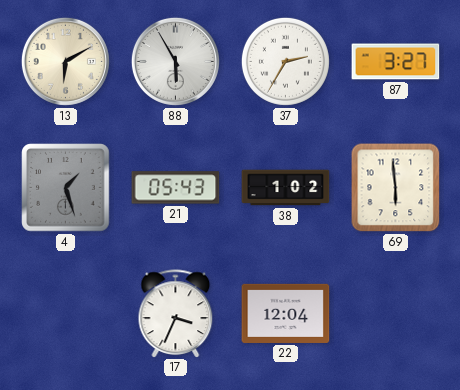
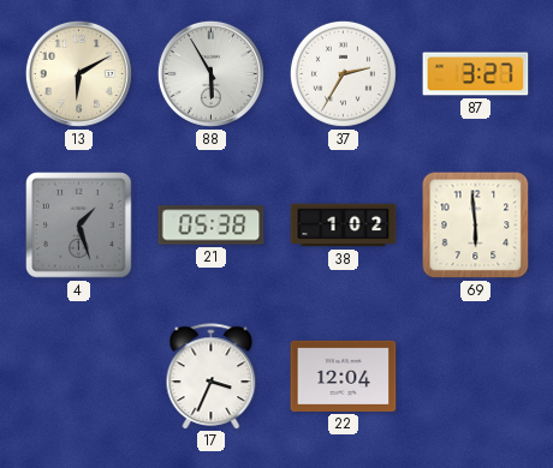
21: 05:43 -> 05:38
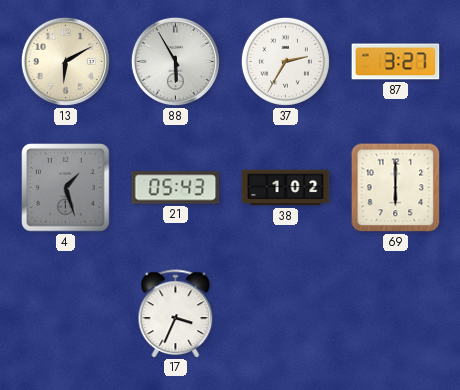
21: 05:38 -> 05:43
69: 5:59 -> 6:00
22: 12:04 -> none
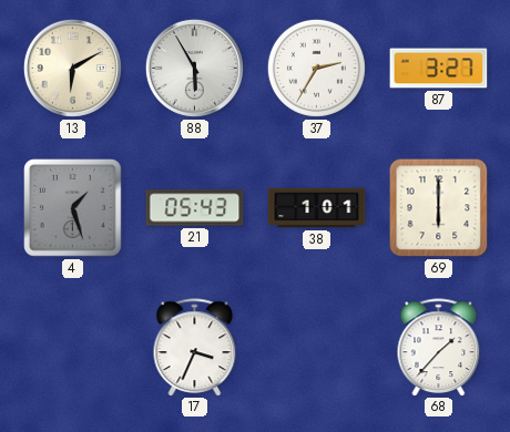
38: 1:02 -> 1:01
68: none -> 1:37
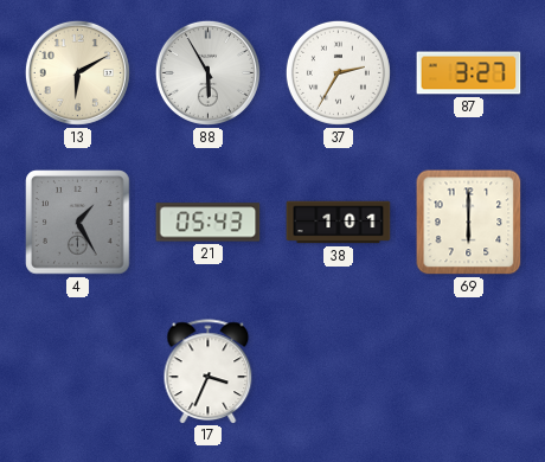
4: 1:27 -> 1:25
68: 1:37 -> none
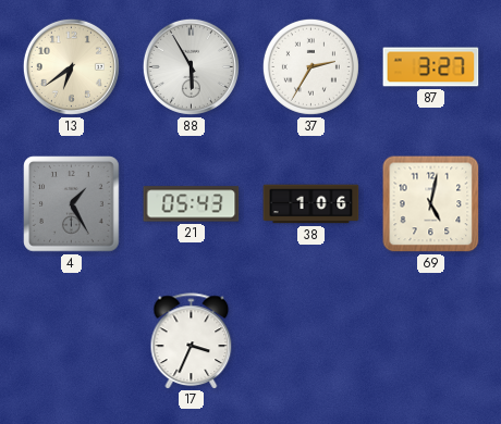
13: 6:10 -> 6:39
38: 1:01 -> 1:06
69: 6:00 -> 5:02
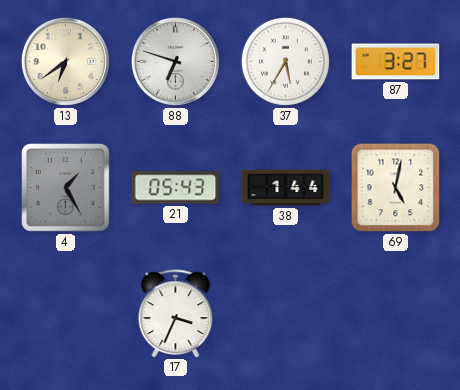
88: 5:55 -> 6:48
37: 2:35 -> 5:35
38: 1:06 -> 1:44
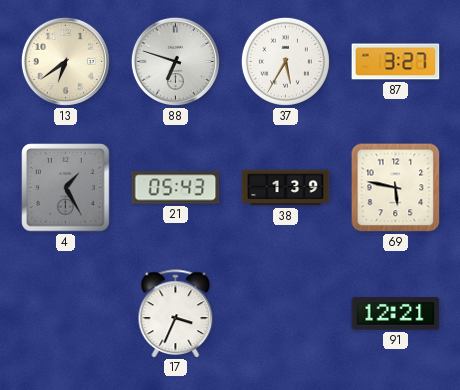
38: 1:44 -> 1:39
69: 5:02 -> 5:47
91: none -> 12:21
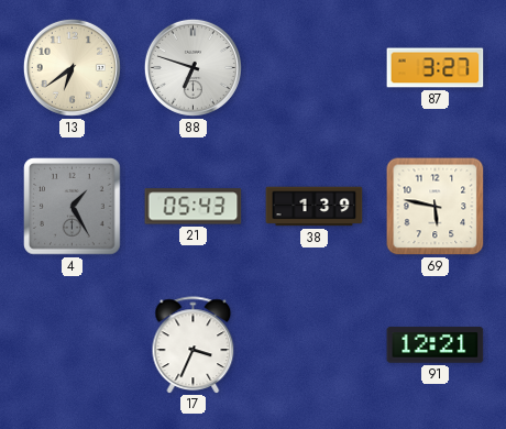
37: 5:35 -> none
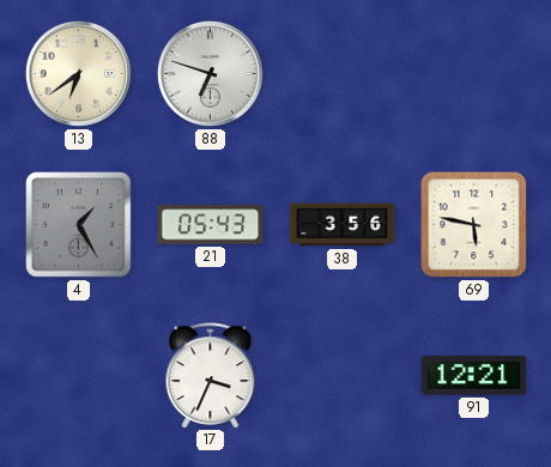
87: 3:27 -> none
38: 1:39 -> 3:56
